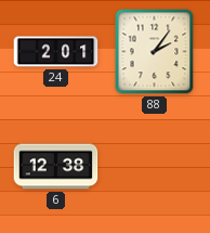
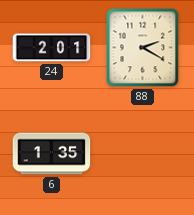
88: 2:06 -> 2:20
6: 12:38 -> 1:35
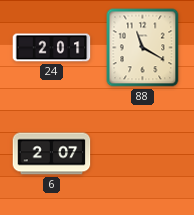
88: 2:20 -> 11:20
6: 1:35 -> 2:07
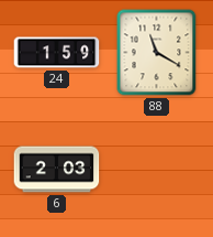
24: 2:01 -> 1:59
6: 2:07 -> 2:03
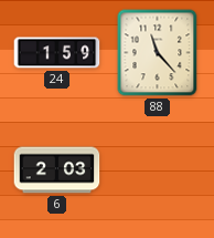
88: 11:20 -> 11:23
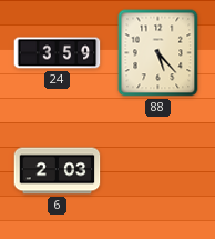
24: 1:59 -> 3:59
88: 11:23 -> 5:23
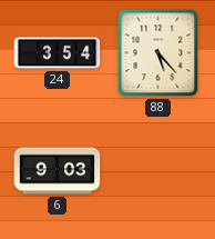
24: 3:59 -> 3:54
6: 2:03 -> 9:03
